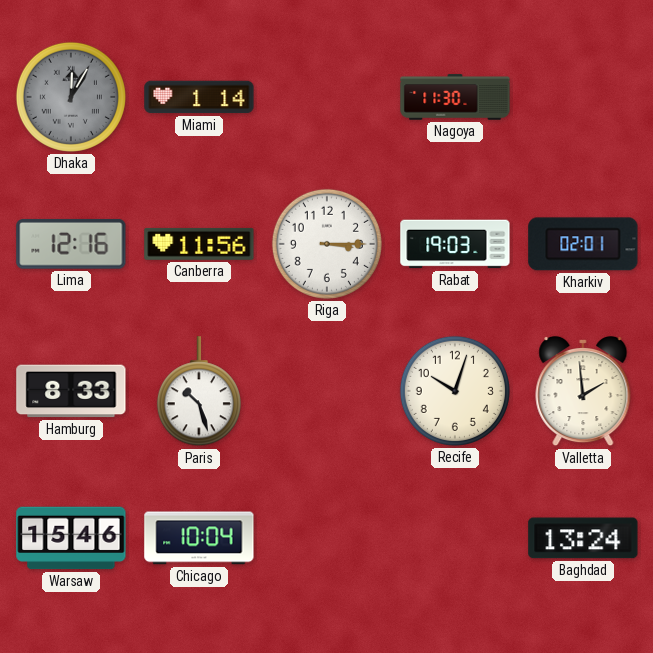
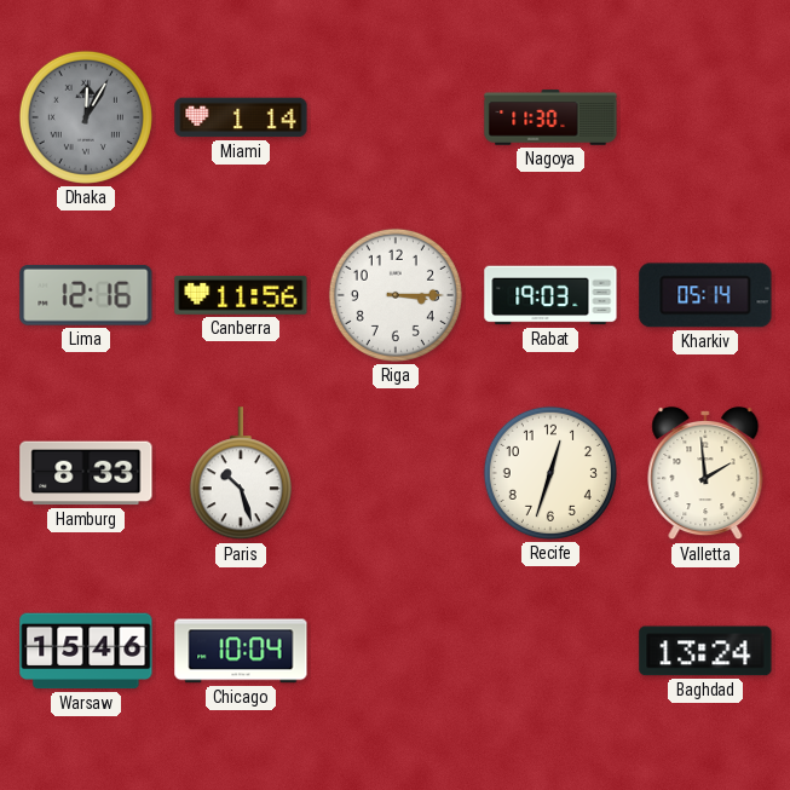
Kharkiv: 02:01 -> 05:14
Recife: 10:03 -> 12:33
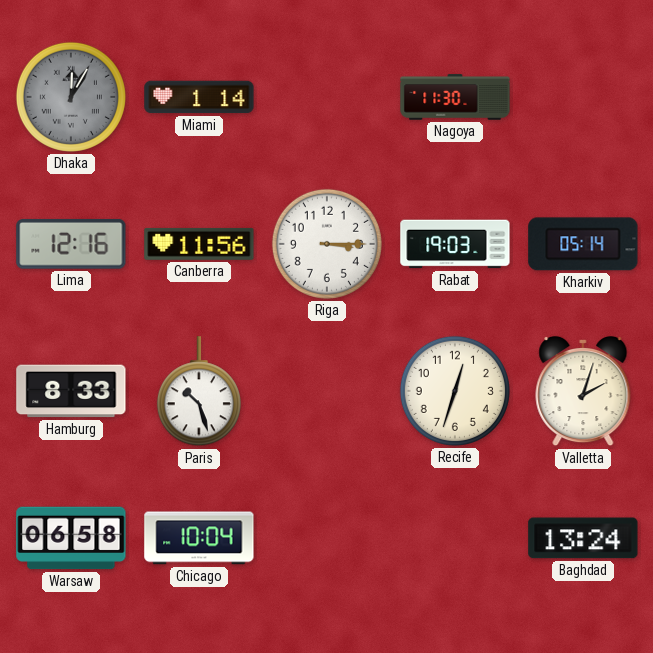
Valletta: 1:59 -> 2:03
Warsaw: 15:46 -> 06:58
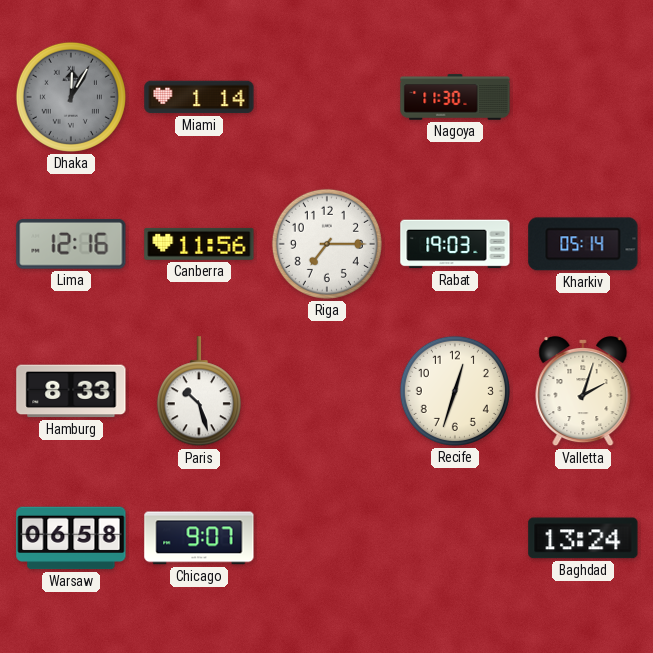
Riga: 3:15 -> 7:15
Chicago: 10:04 -> 9:07
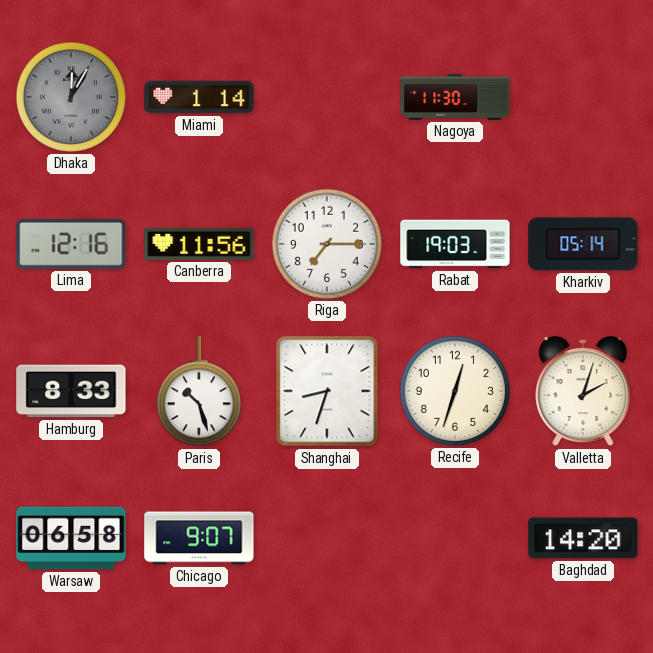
Shanghai: none -> 8:33
Baghdad: 13:24 -> 14:20
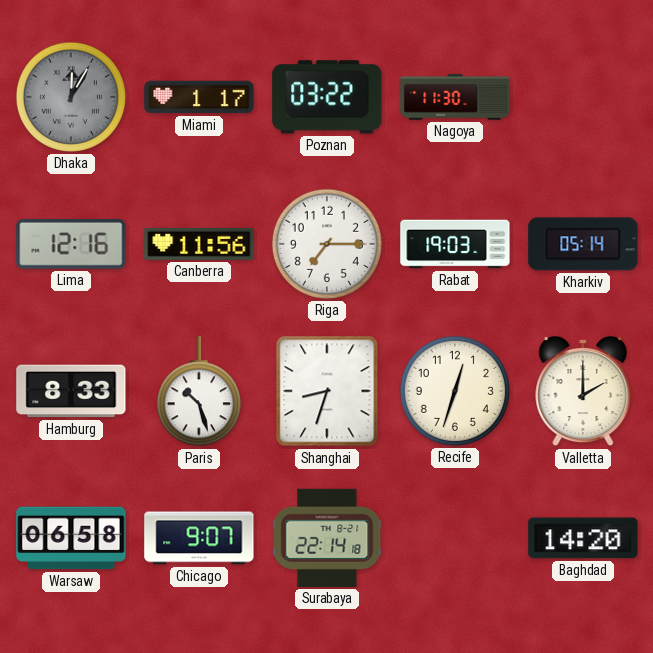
Miami: 1:14 -> 1:17
Poznan: none -> 03:22
Valletta: 2:03 -> 2:00
Surabaya: none -> 22:14
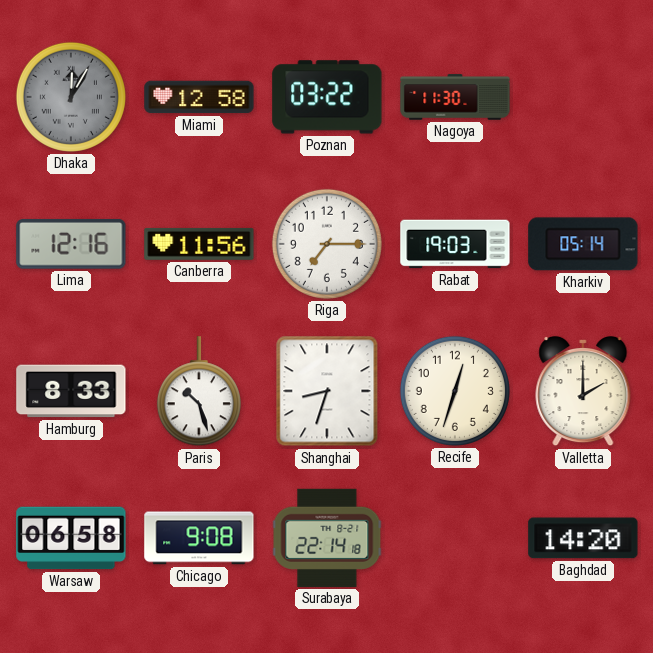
Miami: 1:17 -> 12:58
Chicago: 9:07 -> 9:08
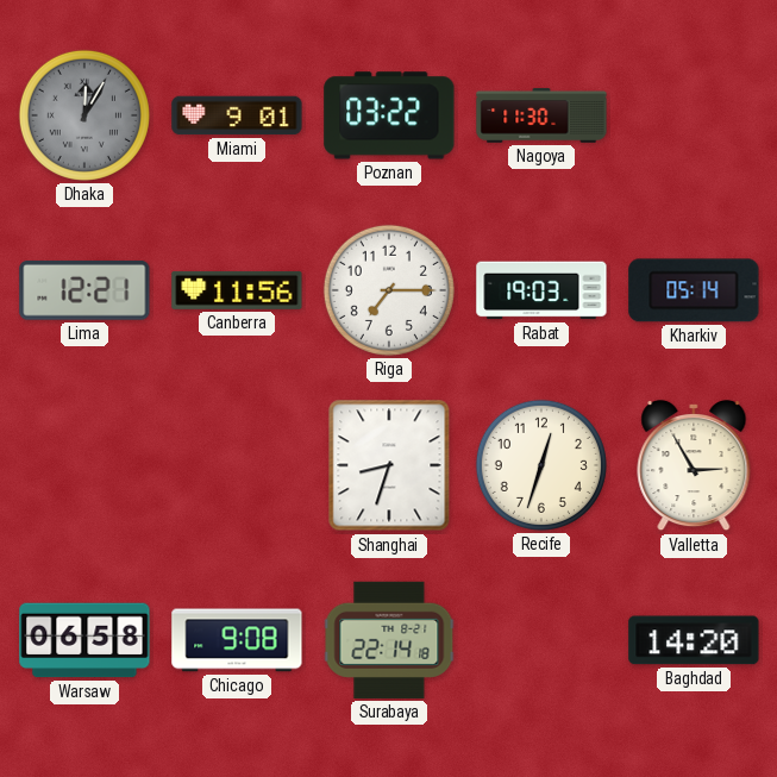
Miami: 12:58 -> 9:01
Lima: 12:16 -> 12:21
Hamburg: 8:33 -> none
Paris: 10:27 -> none
Valletta: 2:00 -> 2:55
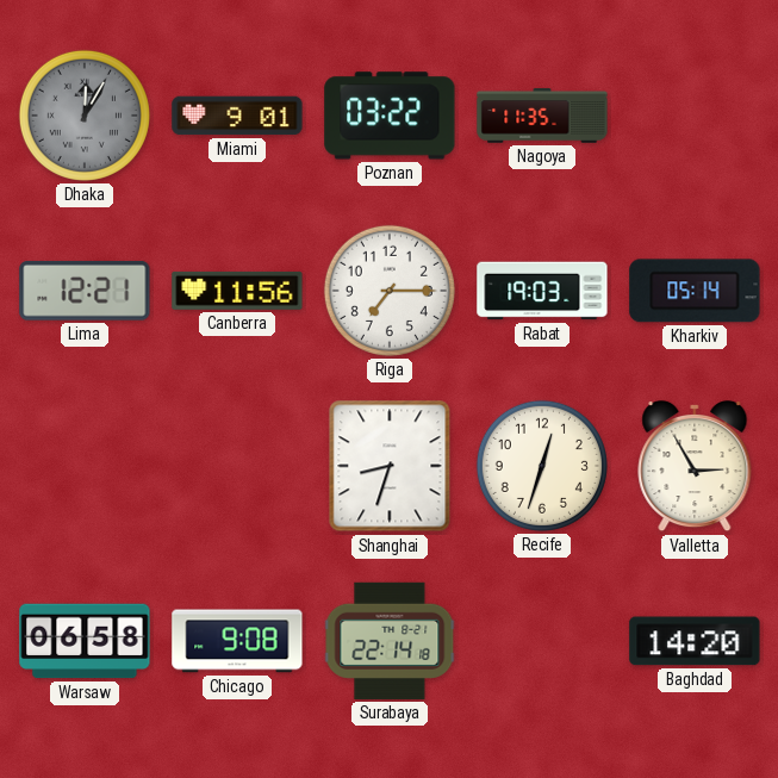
Nagoya: 11:30 -> 11:35
